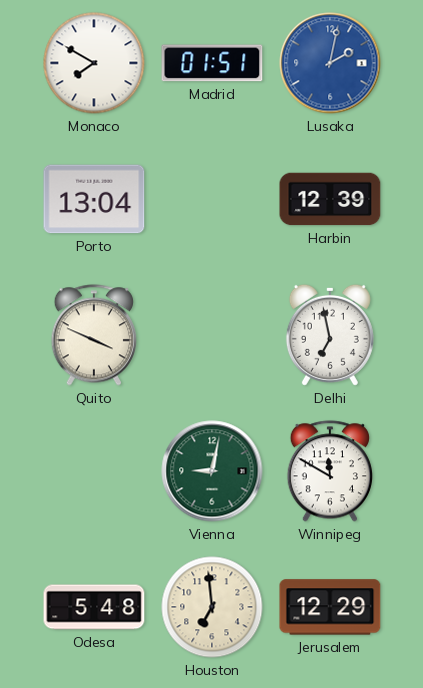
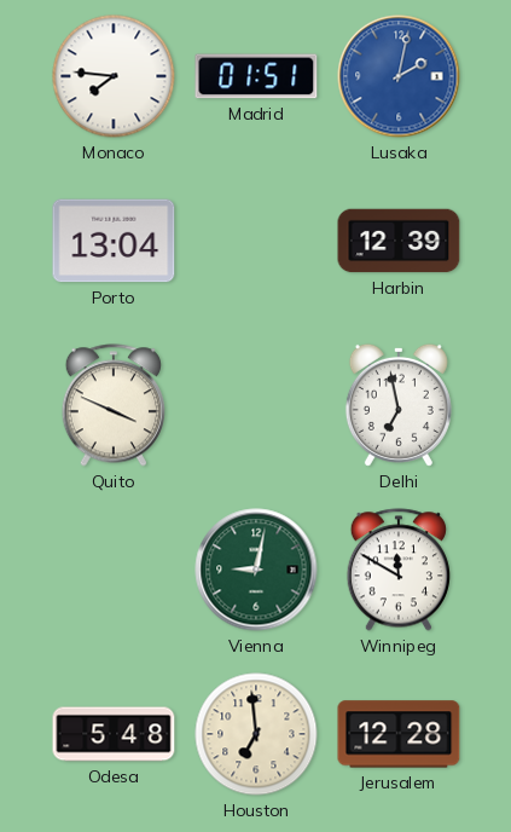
Monaco: 7:50 -> 7:46
Jerusalem: 12:29 -> 12:28
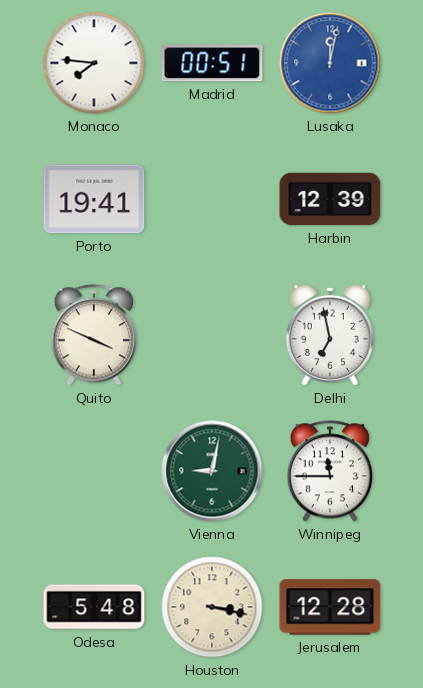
Madrid: 01:51 -> 00:51
Lusaka: 2:02 -> 12:02
Porto: 13:04 -> 19:41
Winnipeg: 11:50 -> 11:45
Houston: 6:59 -> 3:17
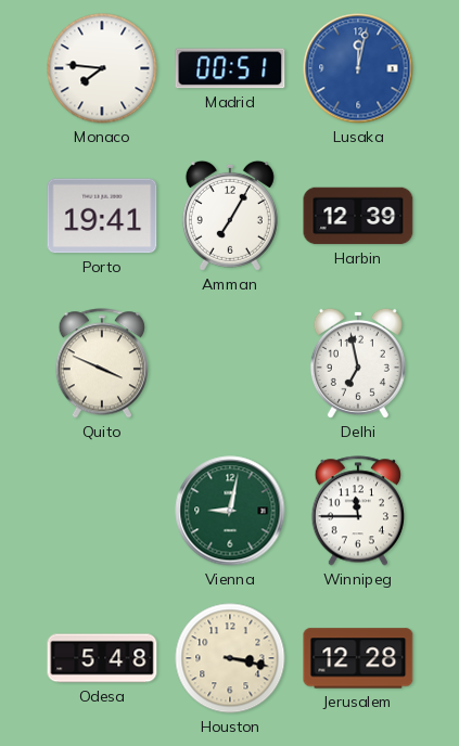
Amman: none -> 7:05
